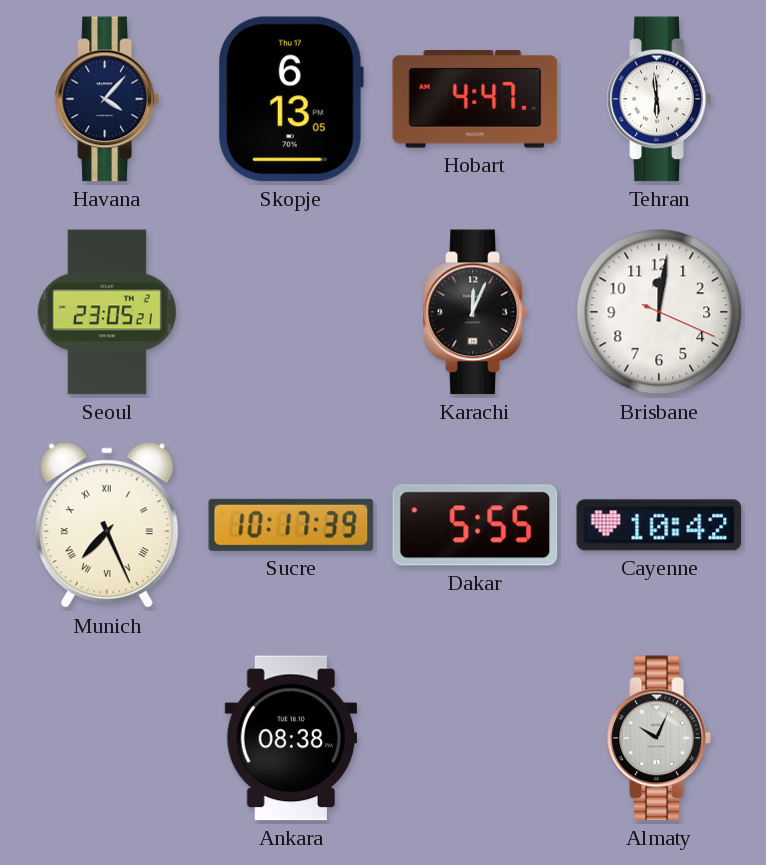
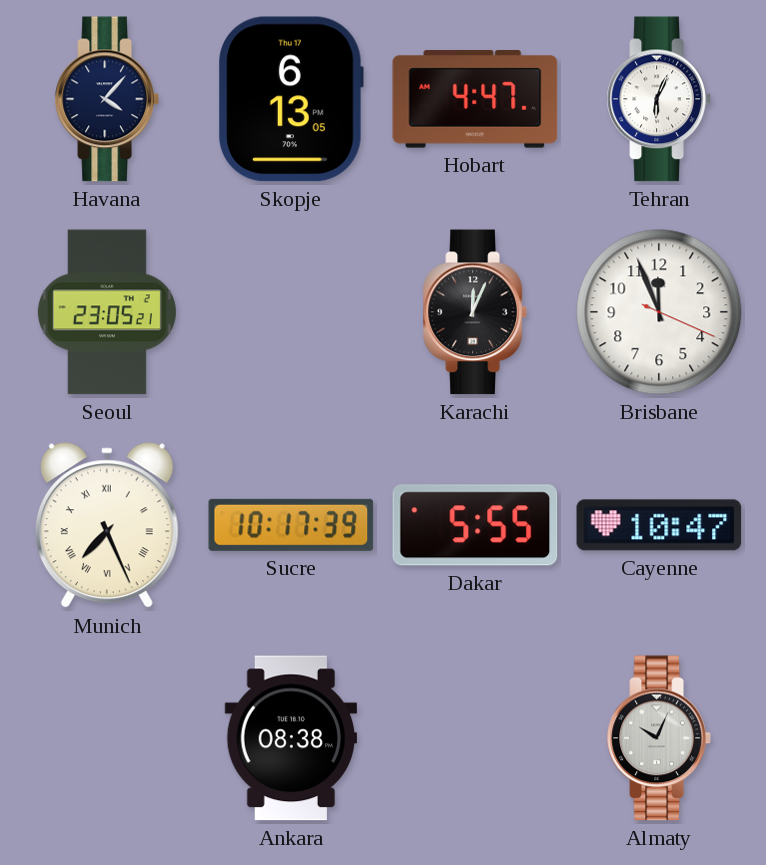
Tehran: 5:59 -> 6:04
Brisbane: 12:01 -> 11:56
Cayenne: 10:42 -> 10:47
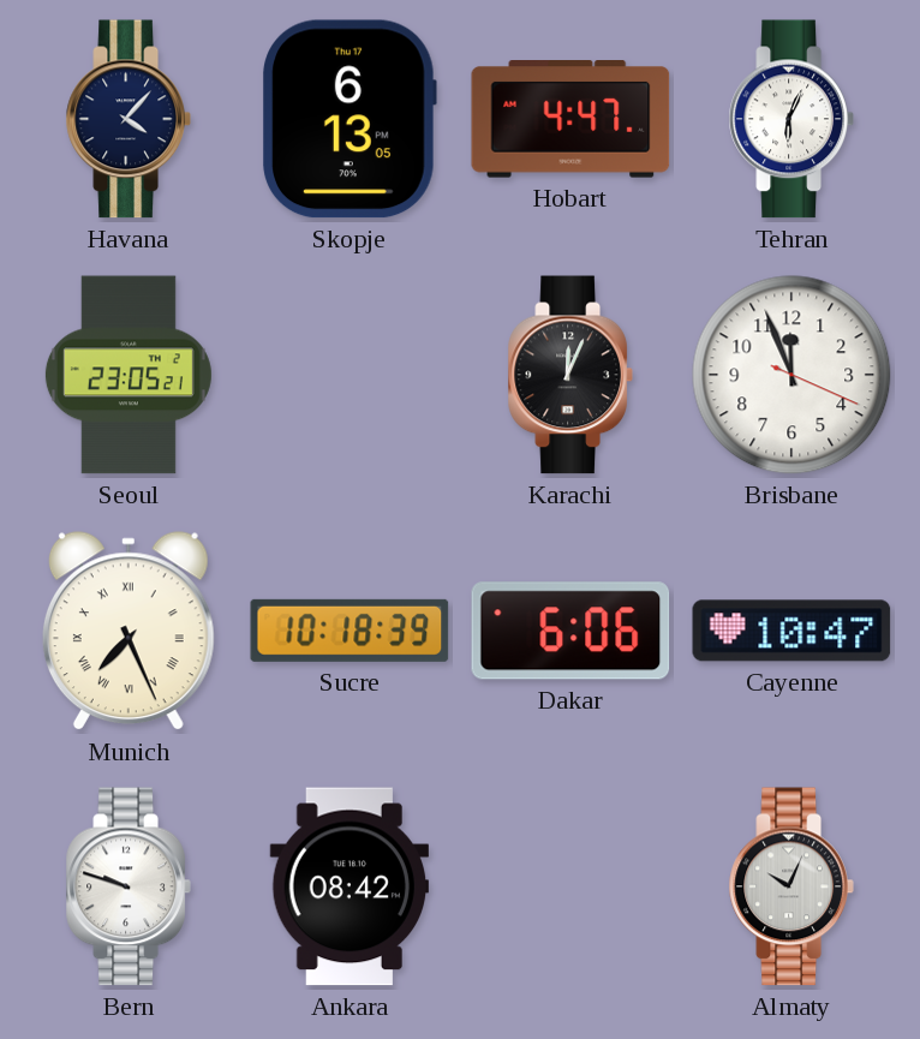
Sucre: 10:17 -> 10:18
Dakar: 5:55 -> 6:06
Bern: none -> 9:48
Ankara: 08:38 -> 08:42
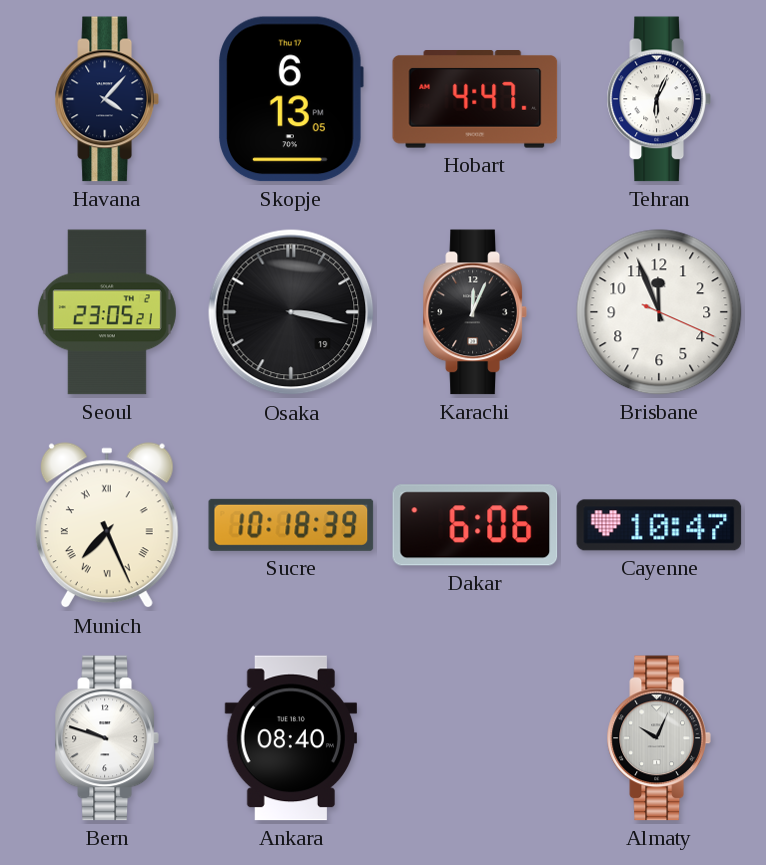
Osaka: none -> 3:17
Ankara: 08:42 -> 08:40
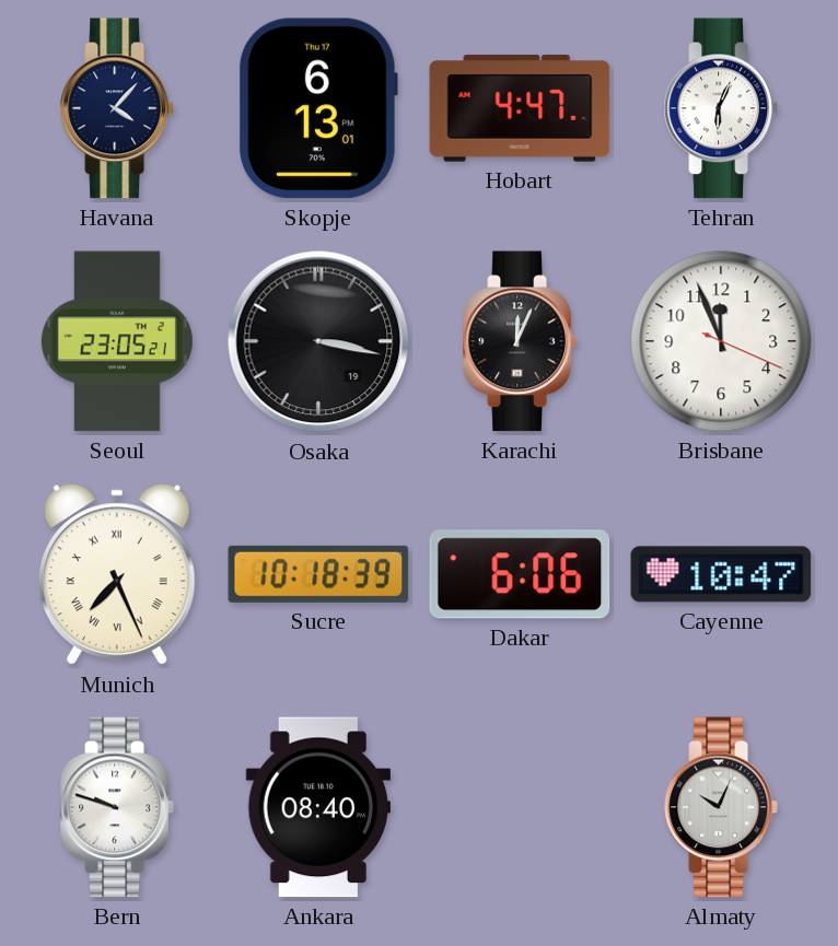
Skopje: 6:13:05 -> 6:13:01
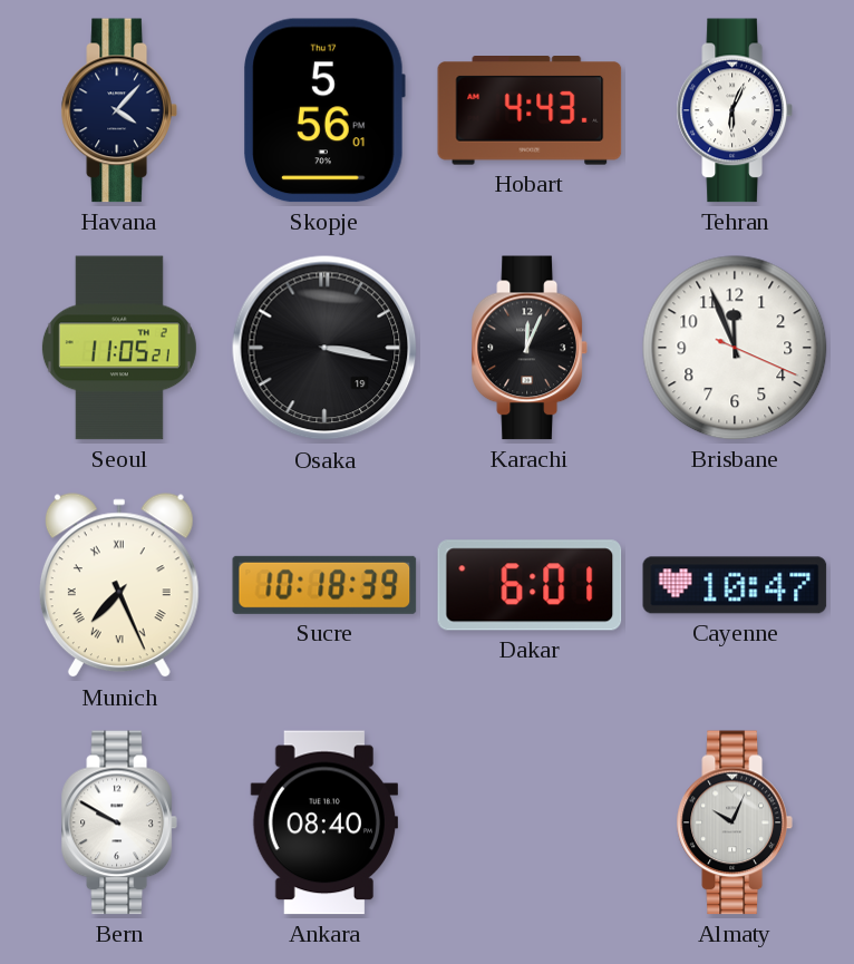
Skopje: 6:13 -> 5:56
Hobart: 4:47 -> 4:43
Seoul: 23:05 -> 11:05
Dakar: 6:06 -> 6:01
Bern: 9:48 -> 9:50
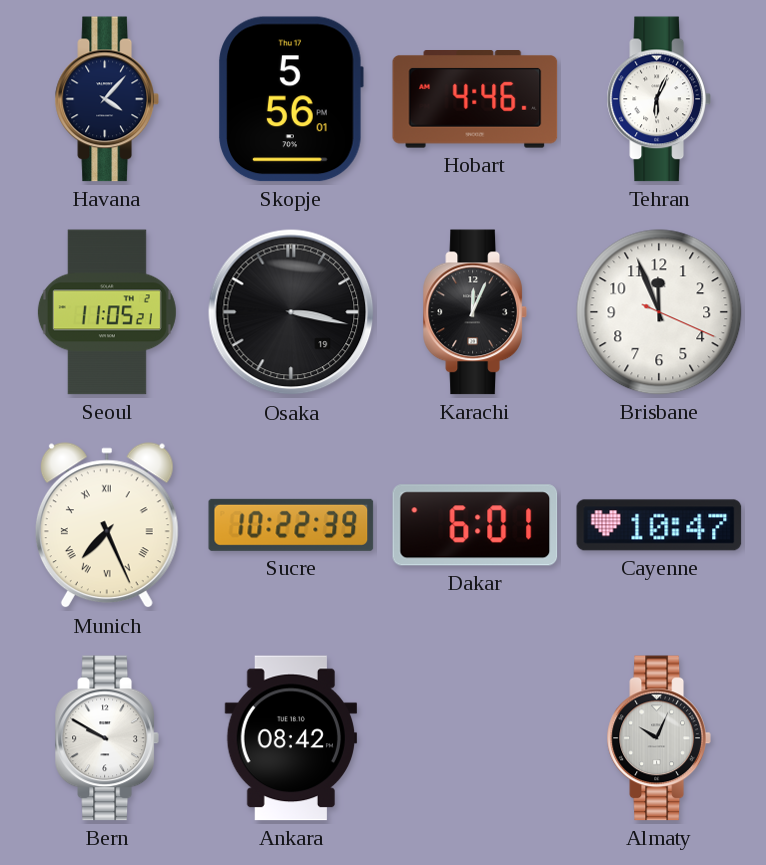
Hobart: 4:43 -> 4:46
Sucre: 10:18 -> 10:22
Ankara: 08:40 -> 08:42
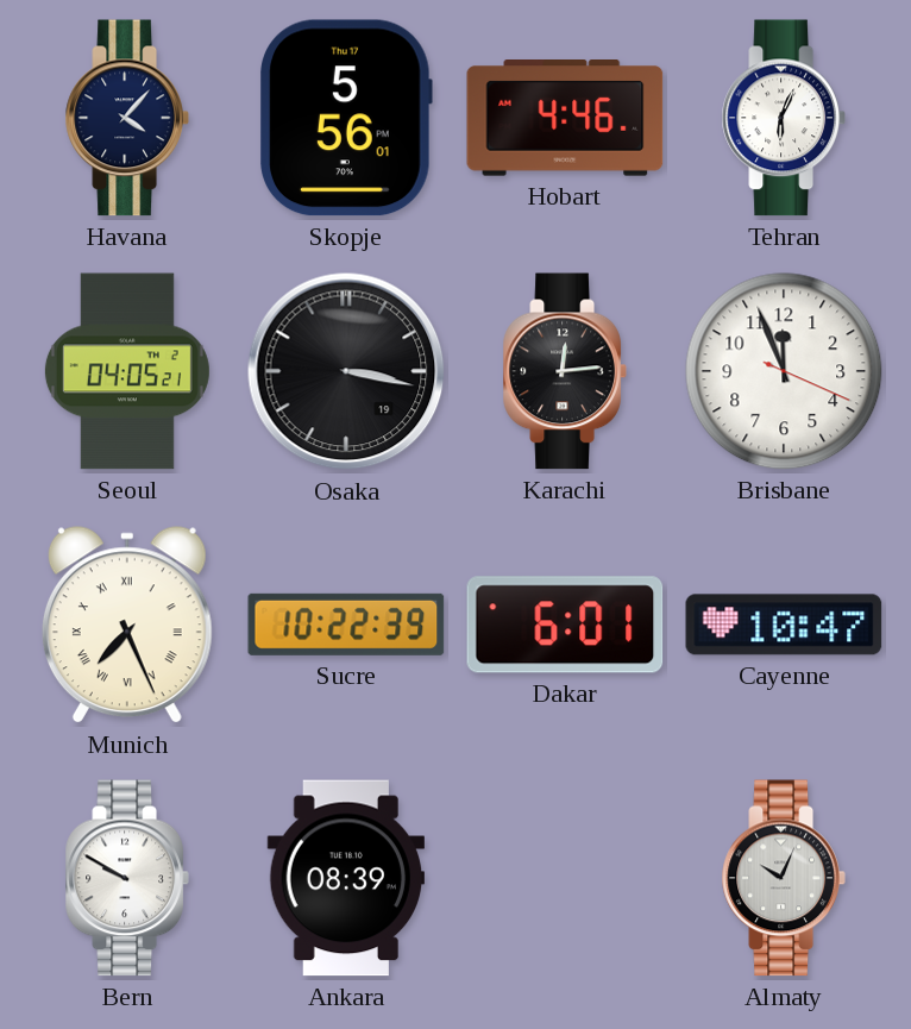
Seoul: 11:05 -> 04:05
Karachi: 12:04 -> 12:14
Ankara: 08:42 -> 08:39
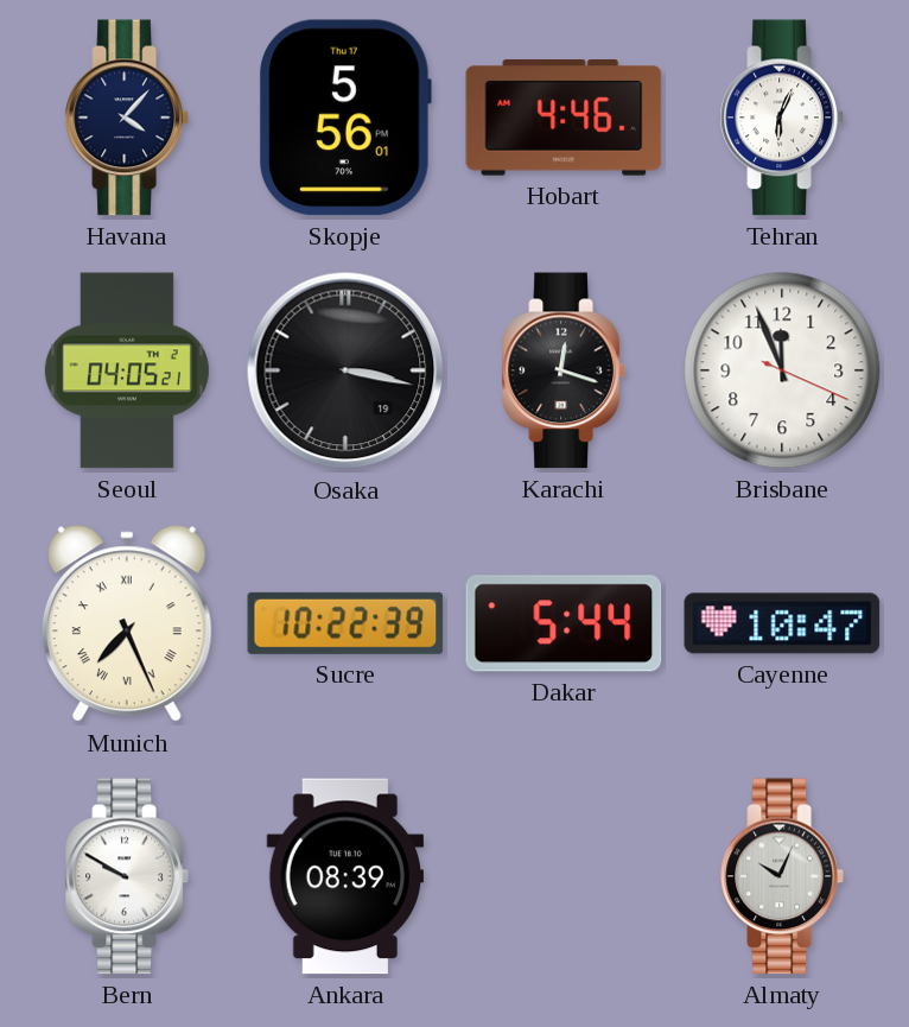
Karachi: 12:14 -> 12:18
Dakar: 6:01 -> 5:44
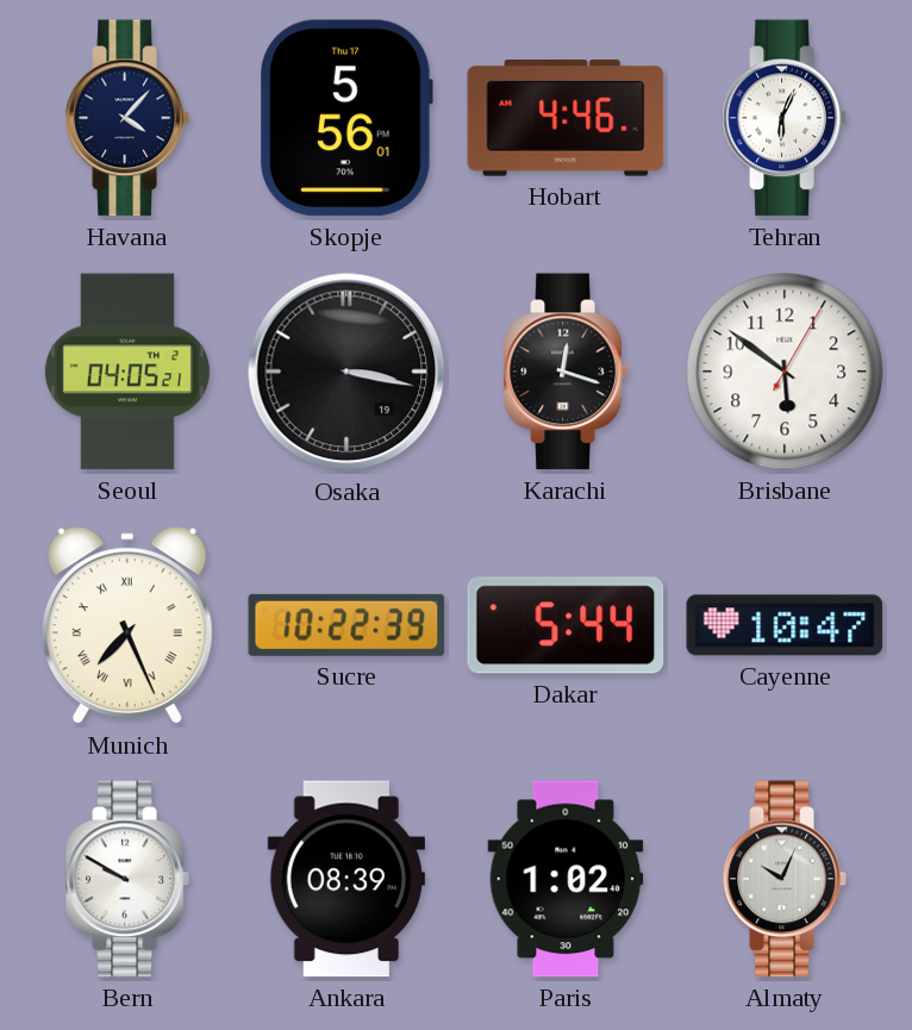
Brisbane: 11:56 -> 5:51
Paris: none -> 1:02
